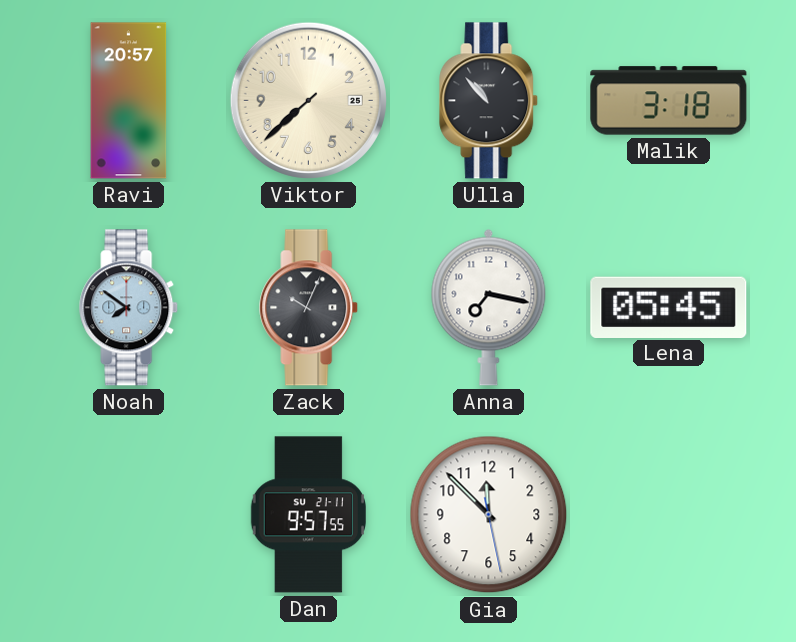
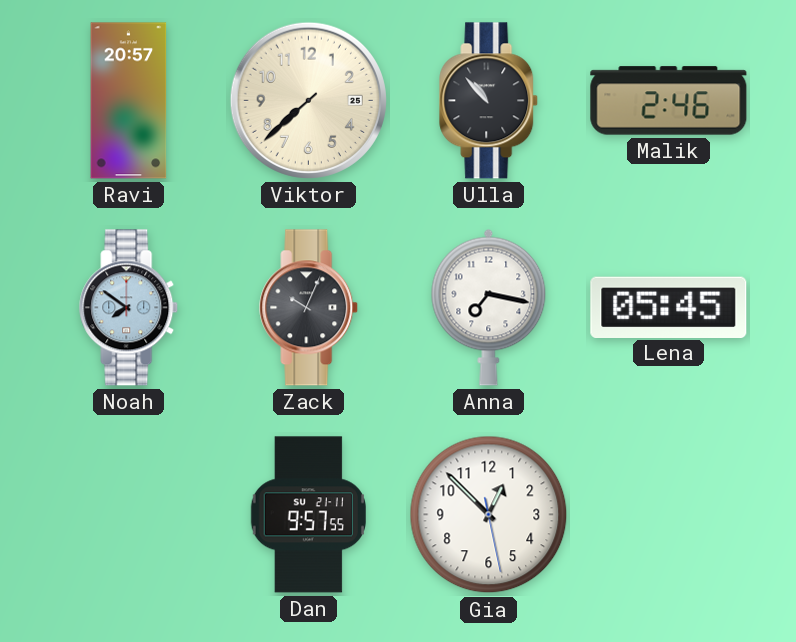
Malik: 3:18 -> 2:46
Gia: 11:52 -> 12:52
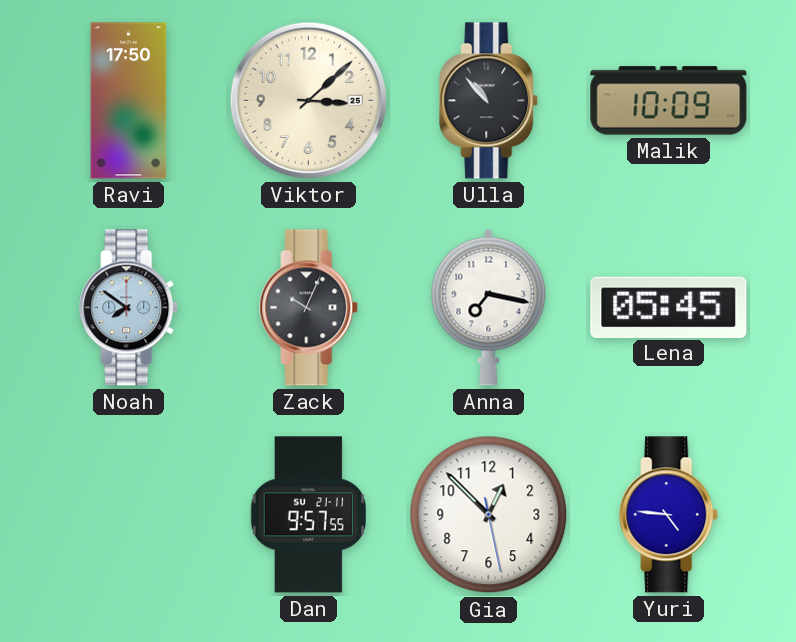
Ravi: 20:57 -> 17:50
Viktor: 7:38 -> 3:08
Malik: 2:46 -> 10:09
Yuri: none -> 4:46
